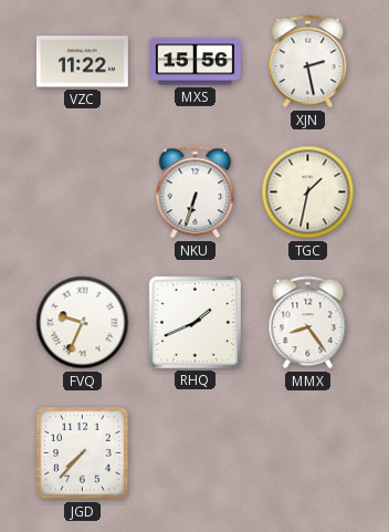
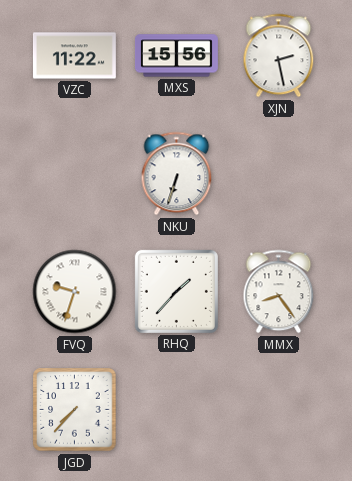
TGC: 1:32 -> none
FVQ: 9:34 -> 9:33
RHQ: 1:41 -> 1:37
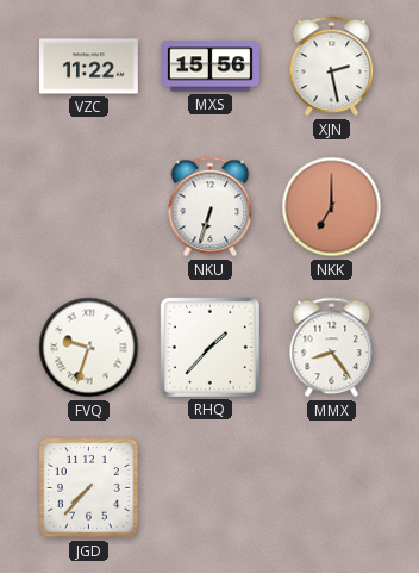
NKK: none -> 7:00
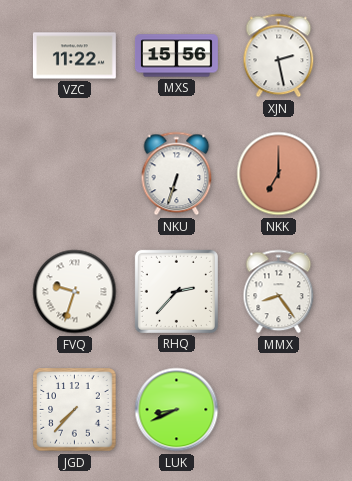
RHQ: 1:37 -> 2:37
LUK: none -> 8:41
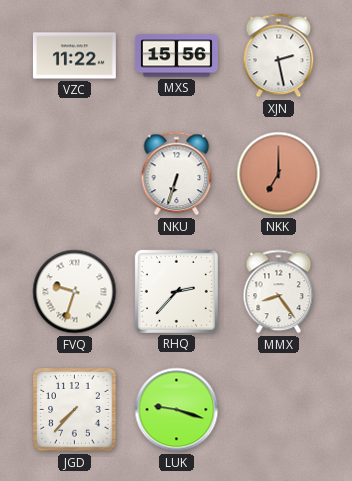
LUK: 8:41 -> 9:18
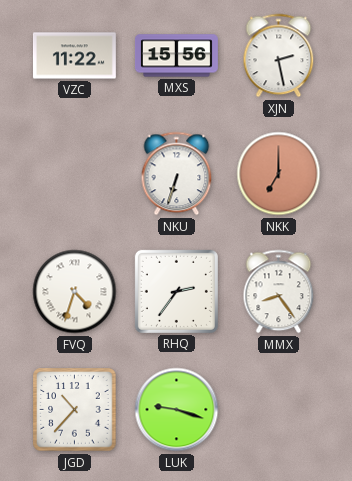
FVQ: 9:33 -> 4:33
RHQ: 2:37 -> 2:36
JGD: 7:37 -> 10:37
